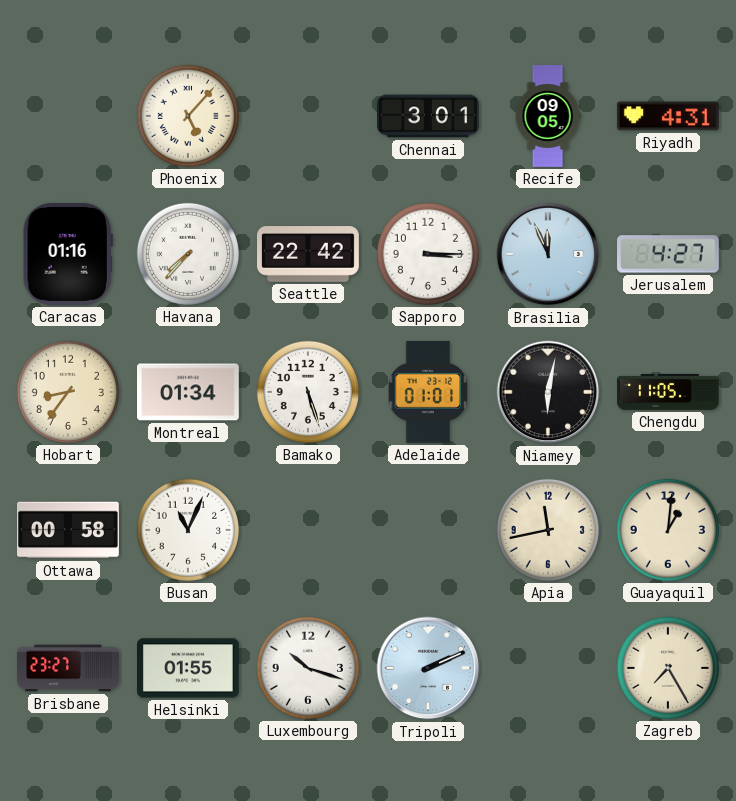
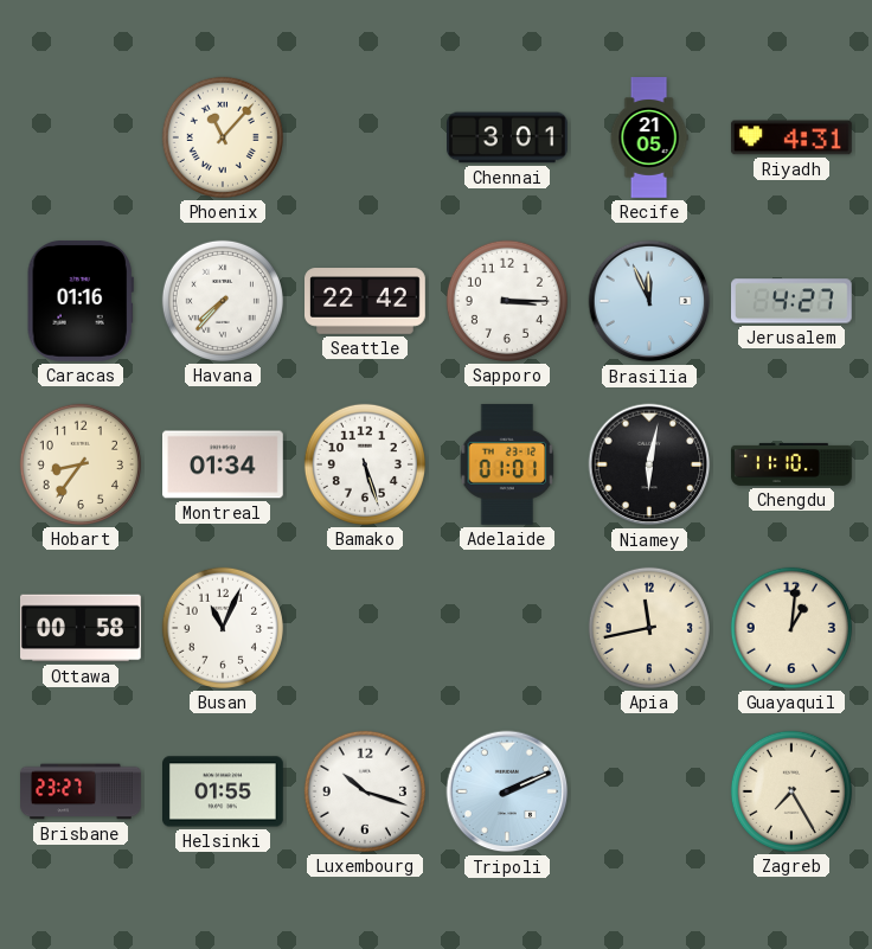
Phoenix: 5:07 -> 11:07
Recife: 09:05 -> 21:05
Chengdu: 11:05 -> 11:10
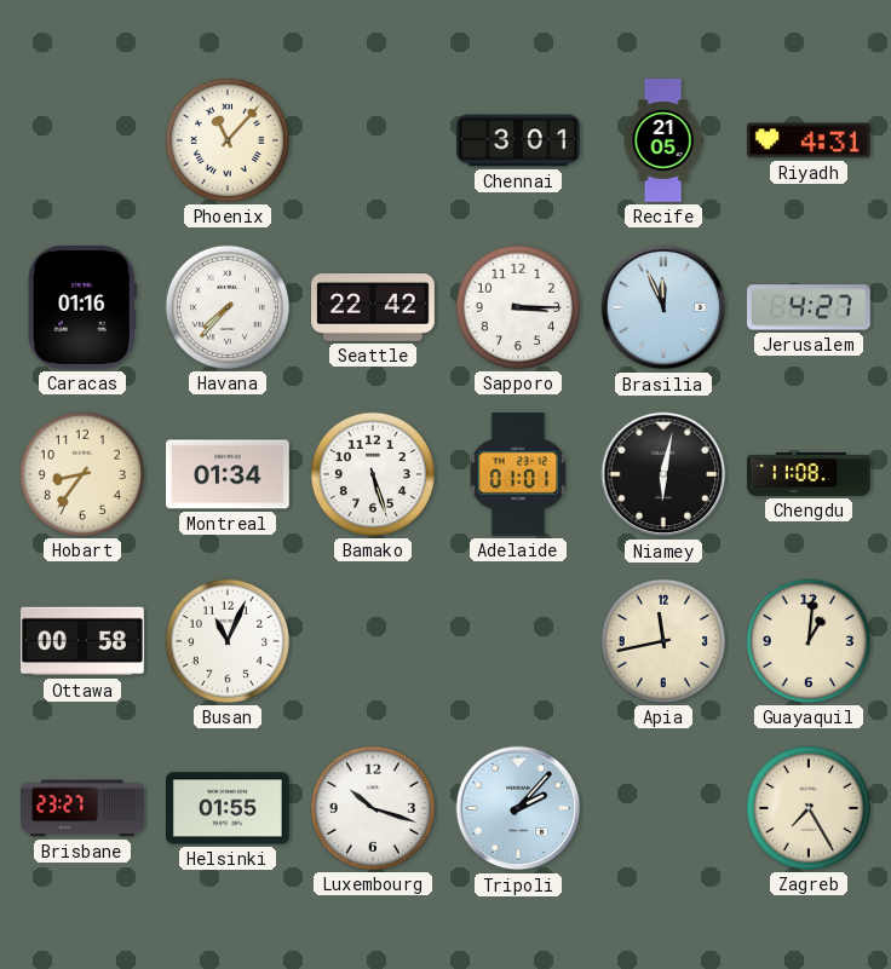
Chengdu: 11:10 -> 11:08
Tripoli: 2:11 -> 2:07
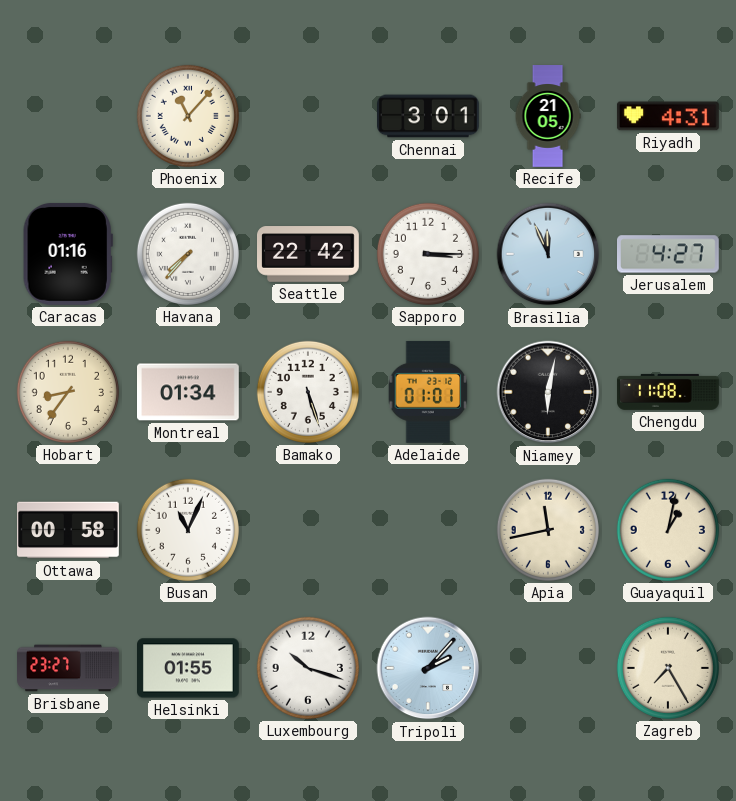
Guayaquil: 1:01 -> 1:02
